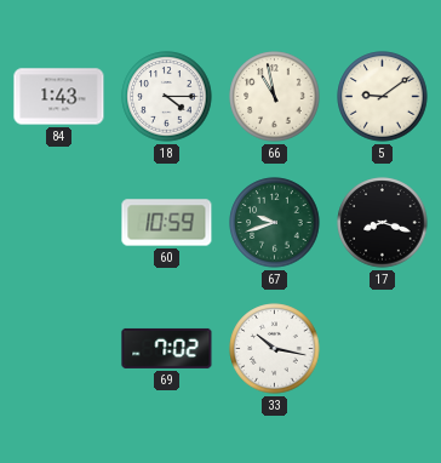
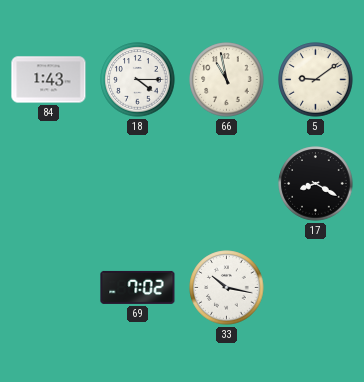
60: 10:59 -> none
67: 9:42 -> none
17: 8:18 -> 8:20
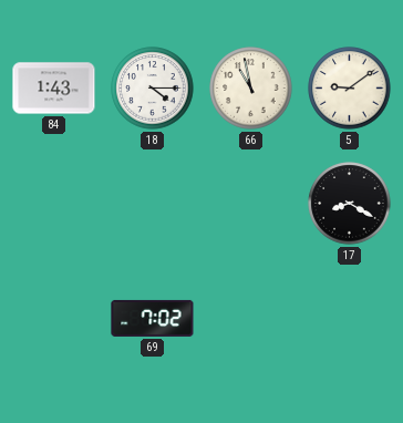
33: 10:17 -> none
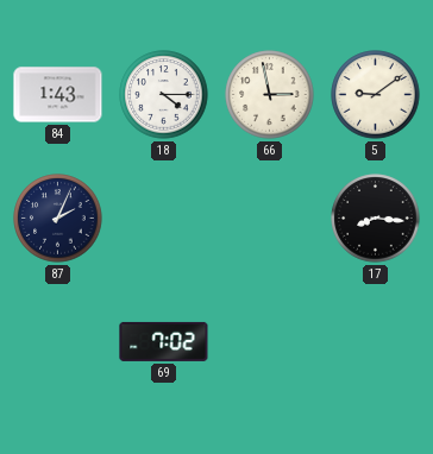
66: 10:58 -> 2:58
87: none -> 2:04
17: 8:20 -> 8:16
